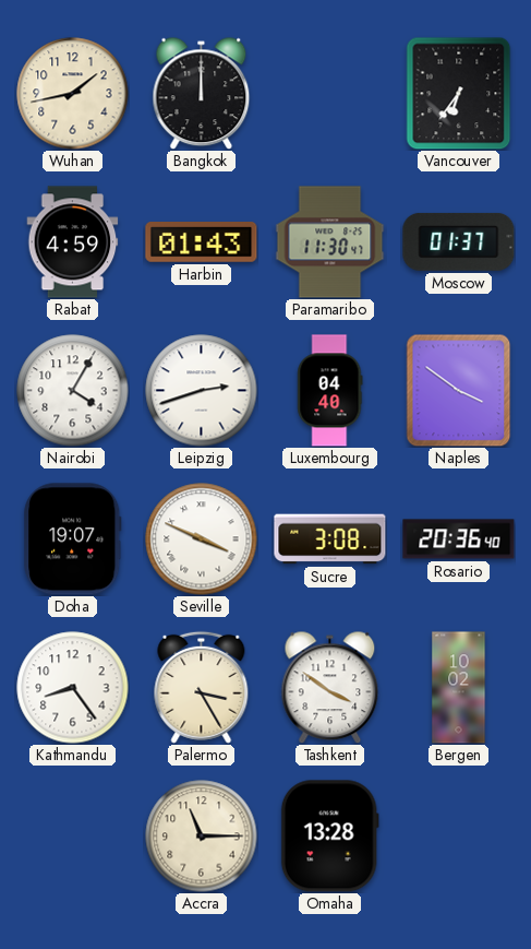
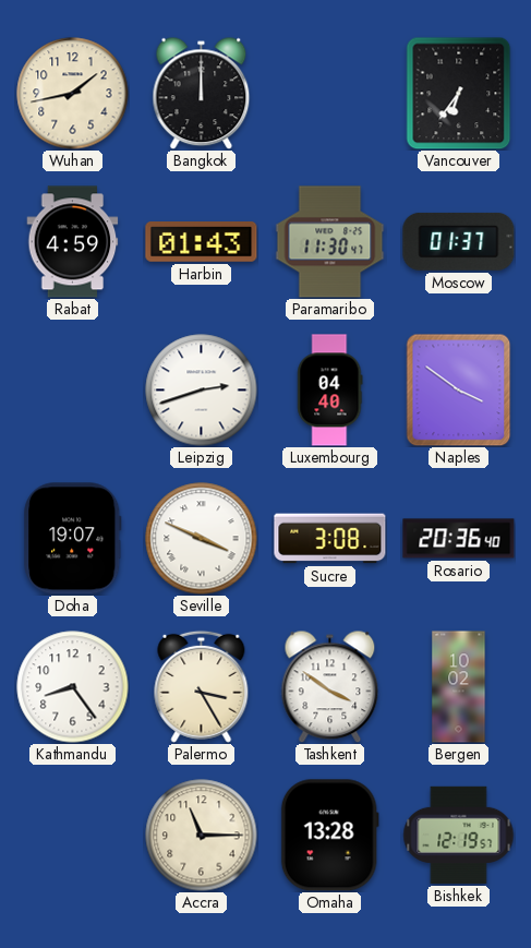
Nairobi: 4:05 -> none
Bishkek: none -> 12:19
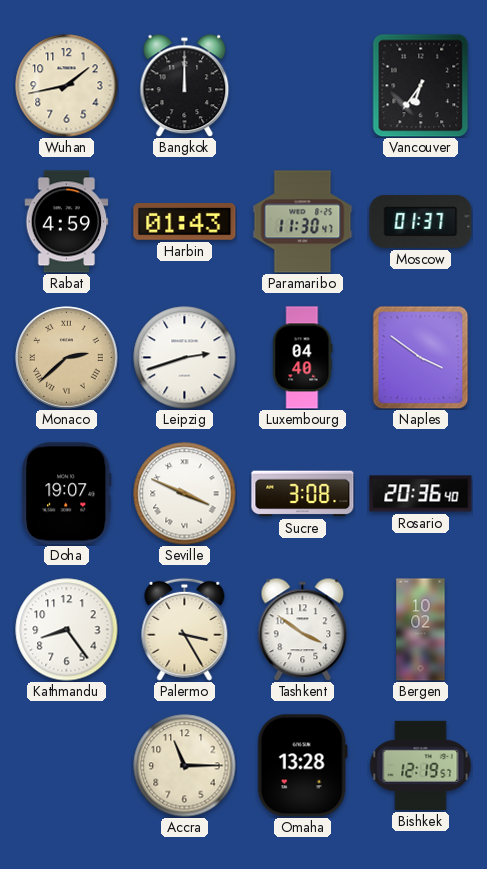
Monaco: none -> 2:38
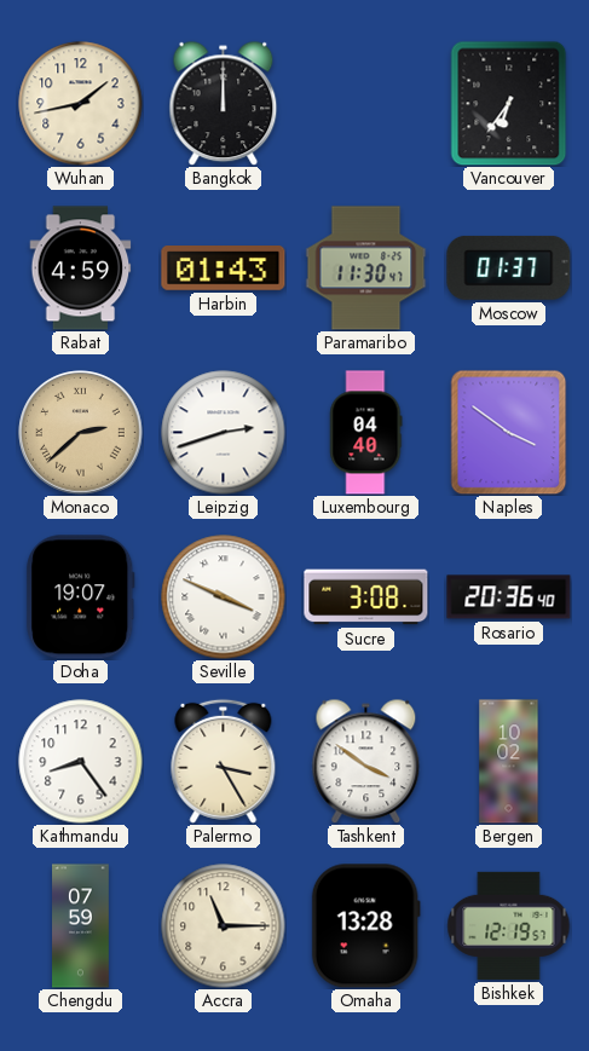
Chengdu: none -> 07:59
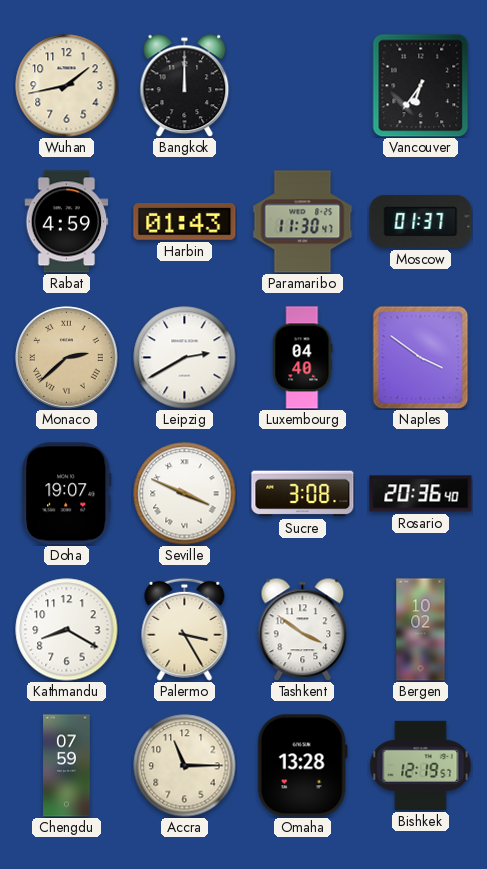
Leipzig: 2:42 -> 2:40
Kathmandu: 8:24 -> 8:20
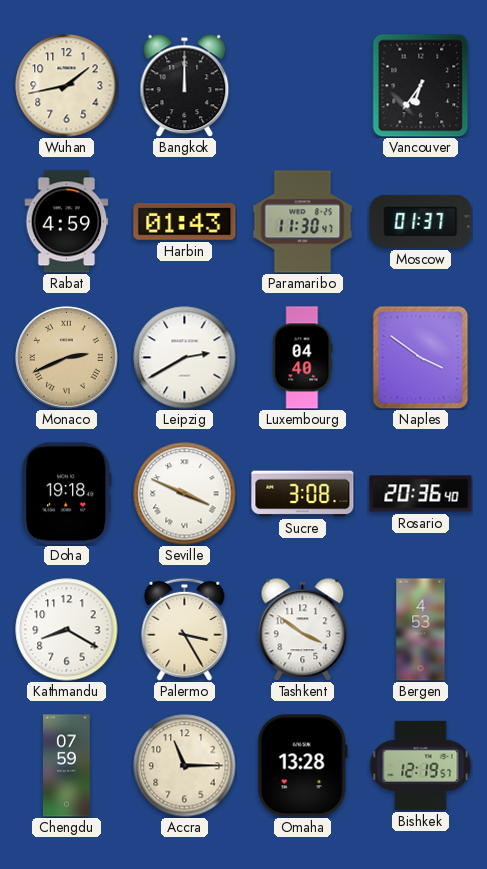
Monaco: 2:38 -> 2:41
Doha: 19:07 -> 19:18
Bergen: 10:02 -> 4:53
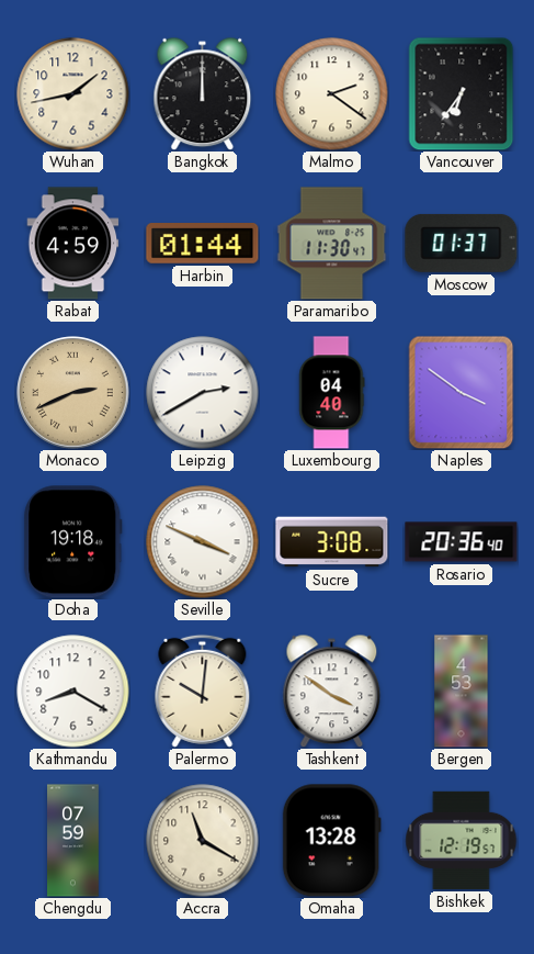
Malmo: none -> 2:21
Harbin: 01:43 -> 01:44
Palermo: 3:25 -> 10:01
Accra: 11:15 -> 11:20
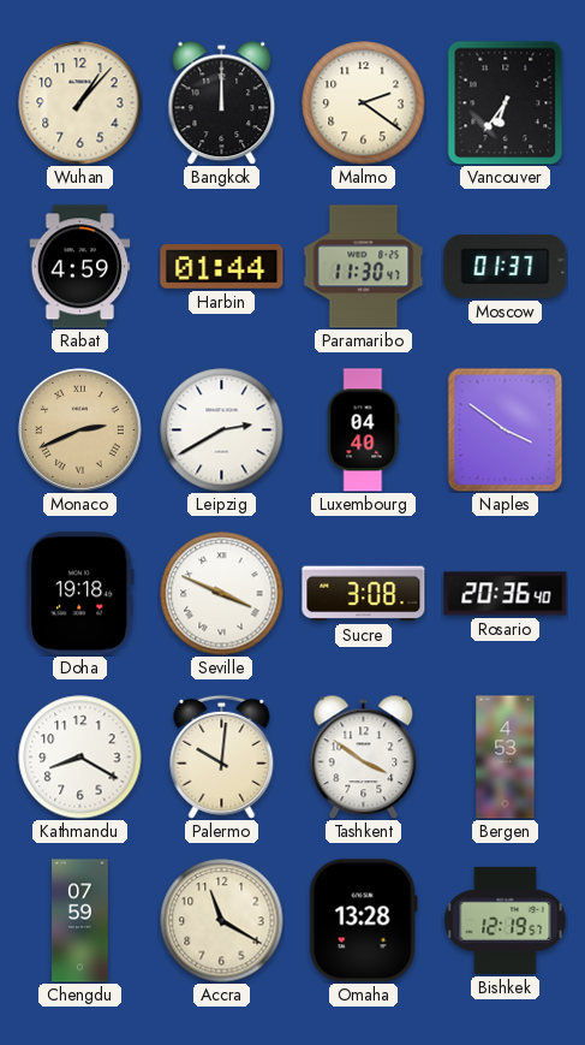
Wuhan: 1:43 -> 1:07
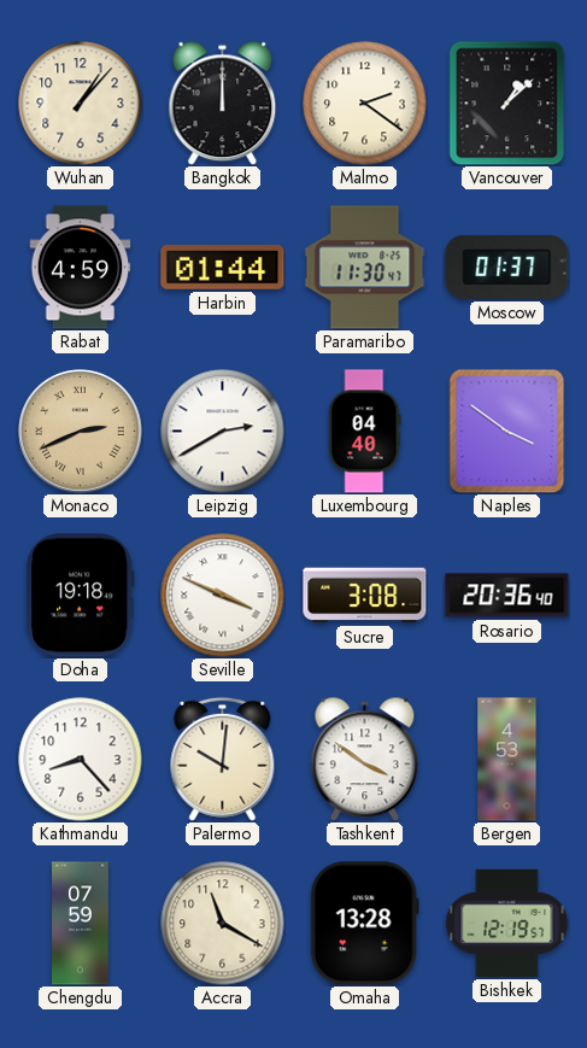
Vancouver: 6:36 -> 1:08
Kathmandu: 8:20 -> 8:23
